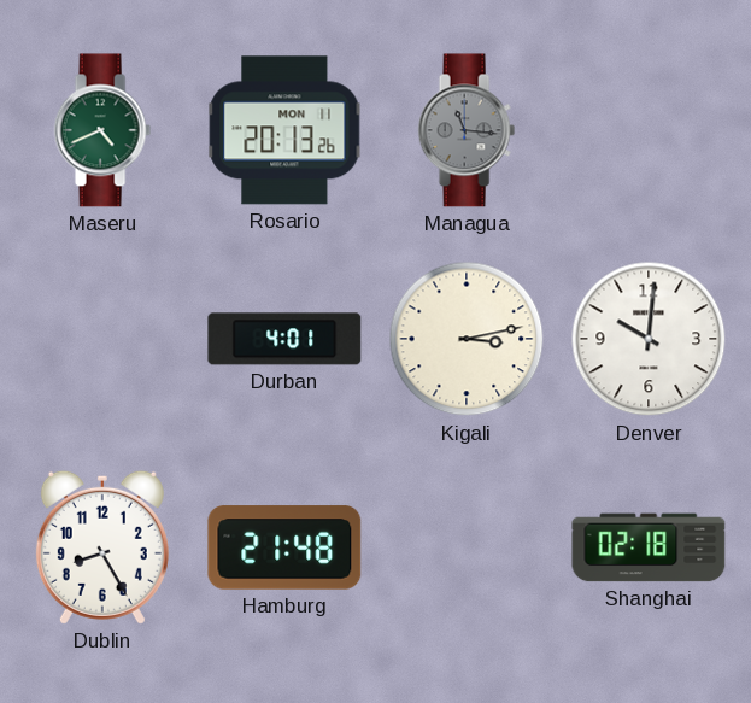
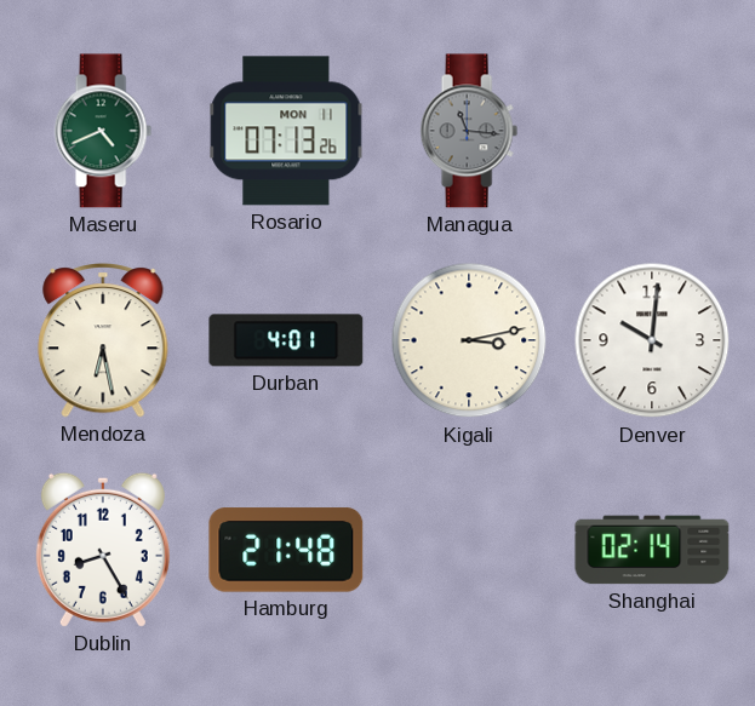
Rosario: 20:13 -> 07:13
Mendoza: none -> 6:28
Shanghai: 02:18 -> 02:14
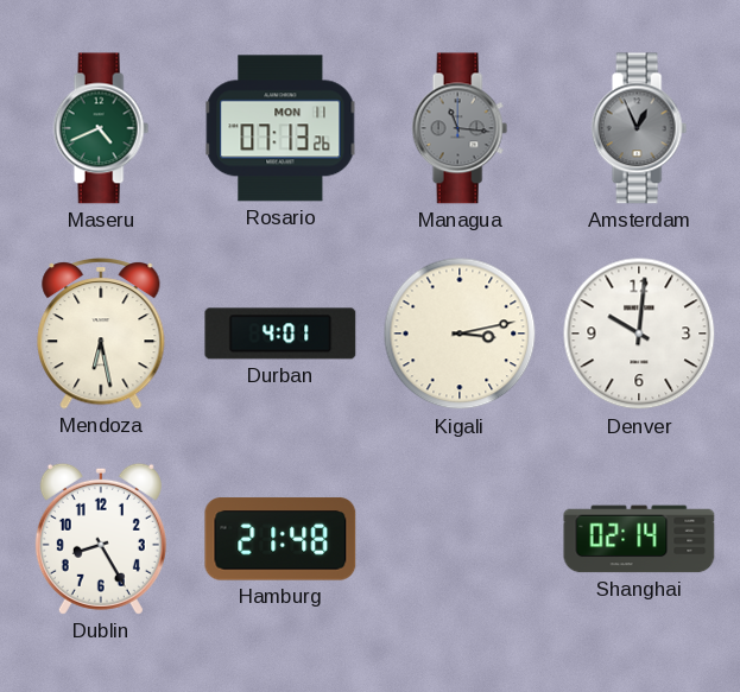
Amsterdam: none -> 12:56
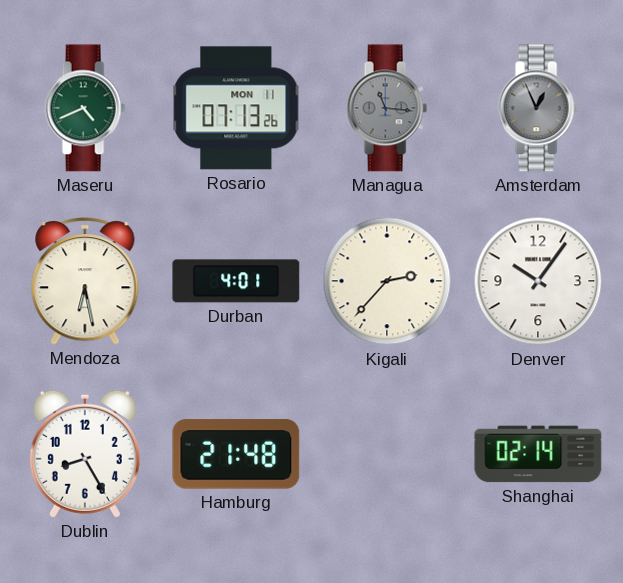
Kigali: 3:13 -> 2:37
Denver: 10:01 -> 10:06
